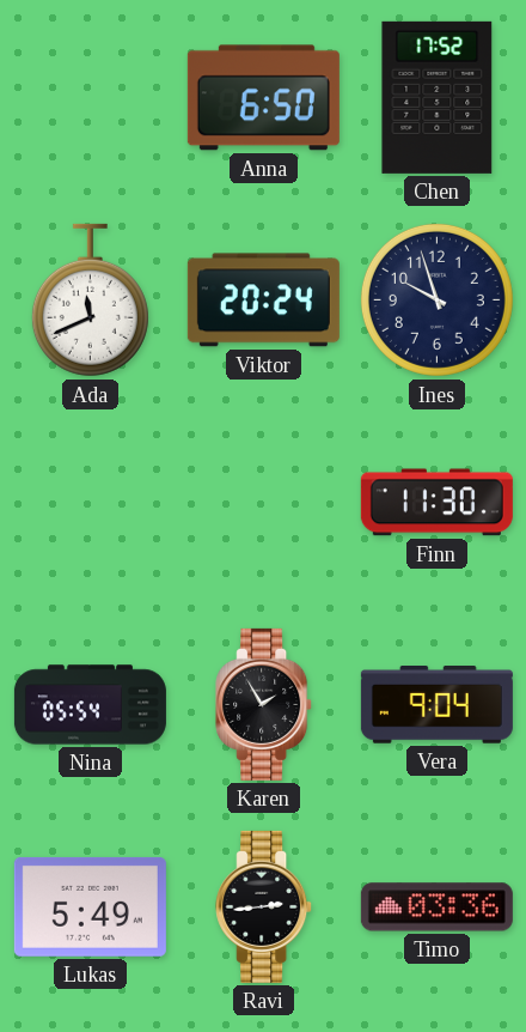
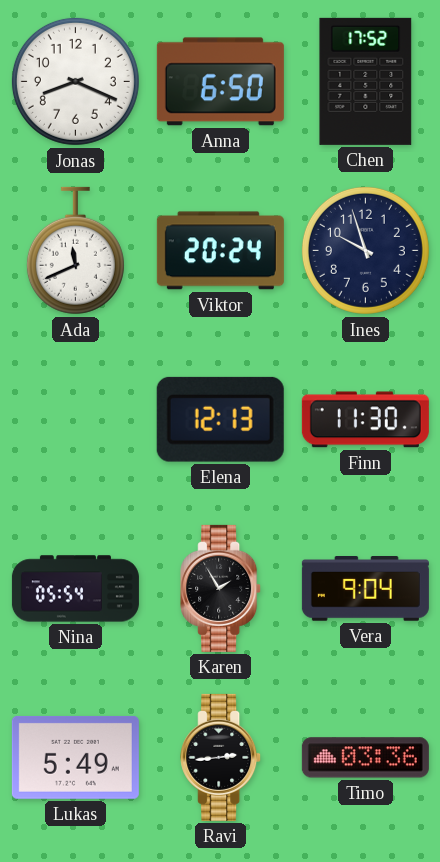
Jonas: none -> 8:19
Elena: none -> 12:13
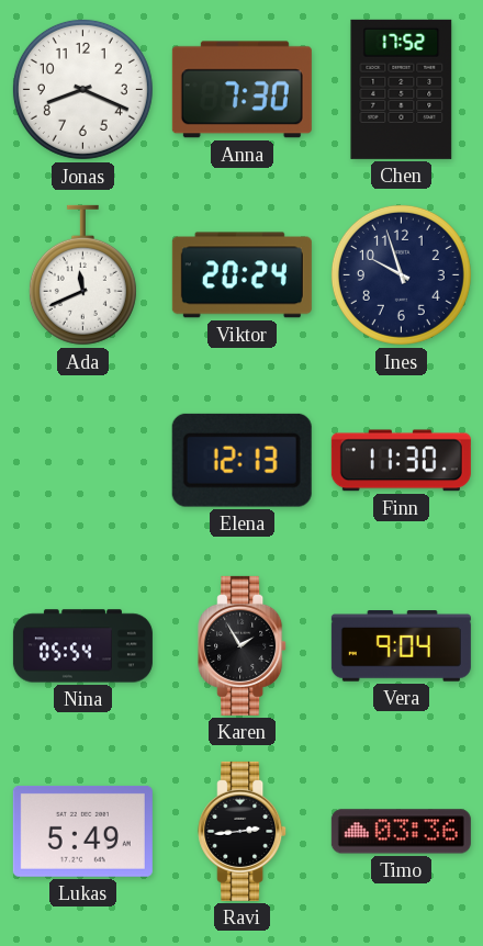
Anna: 6:50 -> 7:30
